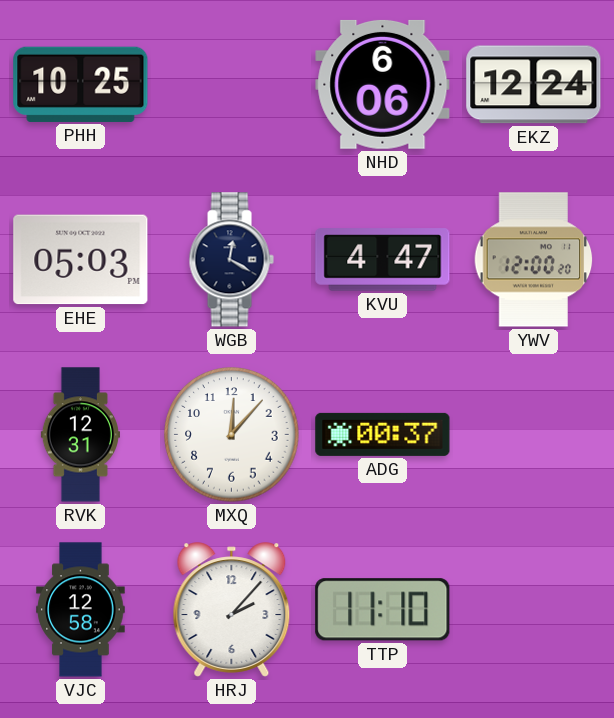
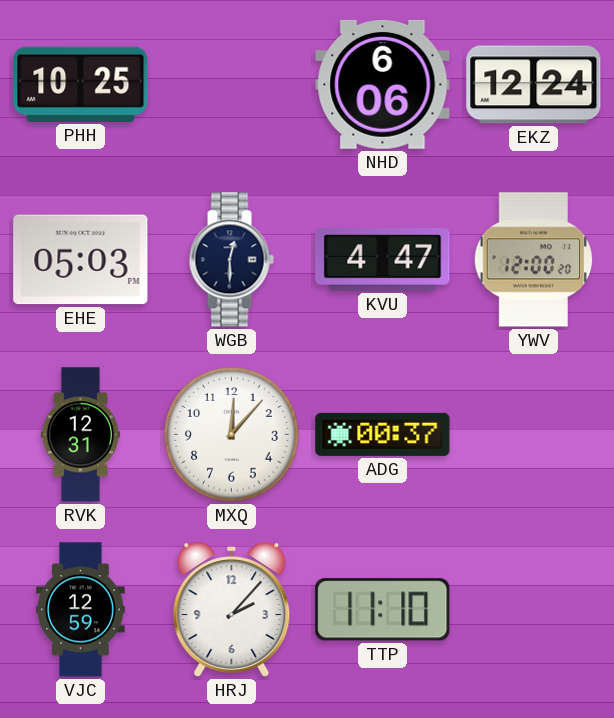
WGB: 12:20 -> 12:30
VJC: 12:58 -> 12:59
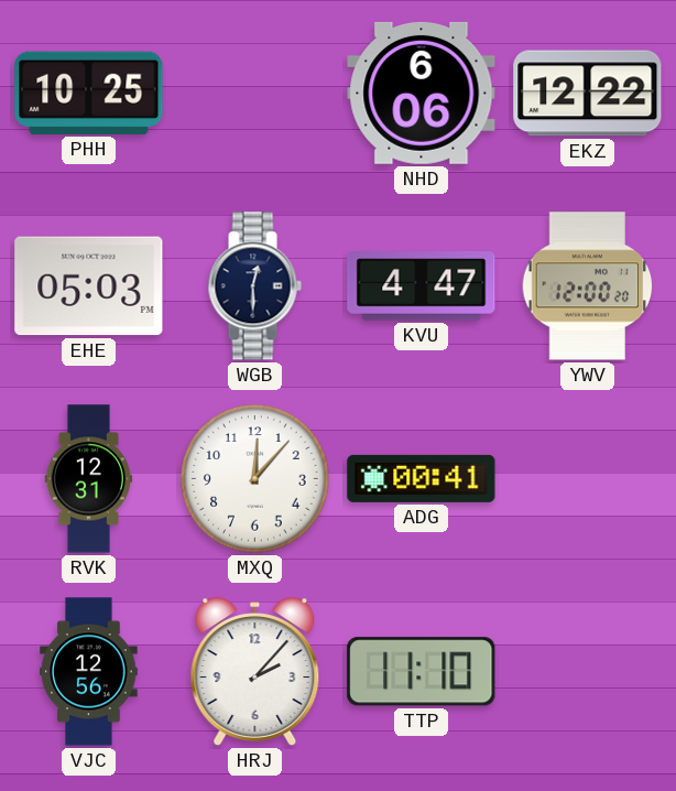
EKZ: 12:24 -> 12:22
ADG: 00:37 -> 00:41
VJC: 12:59 -> 12:56
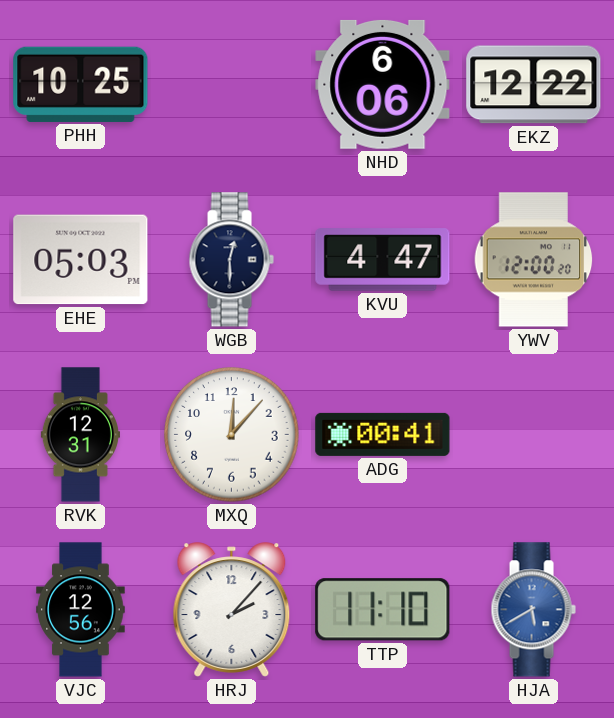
HJA: none -> 5:40
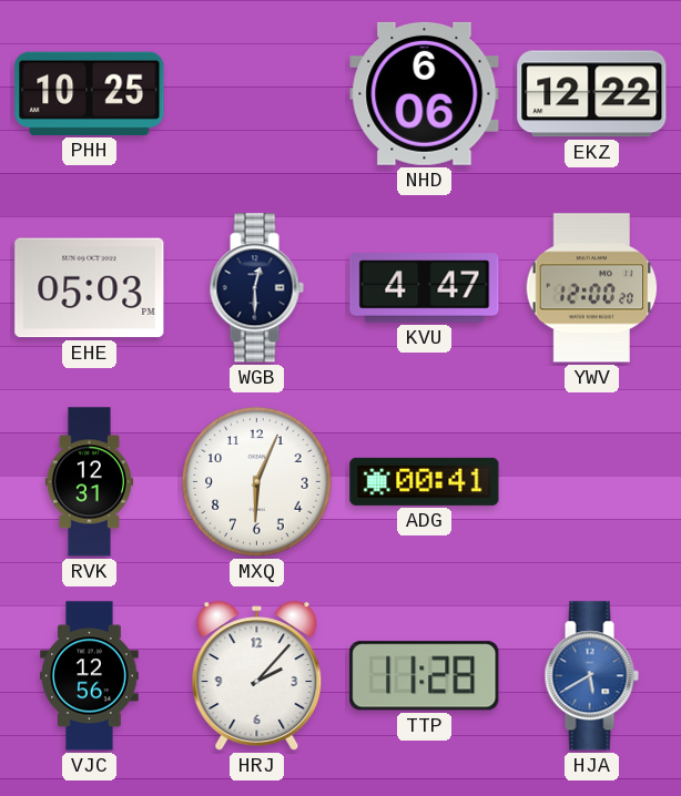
MXQ: 12:07 -> 6:04
TTP: 11:10 -> 11:28
